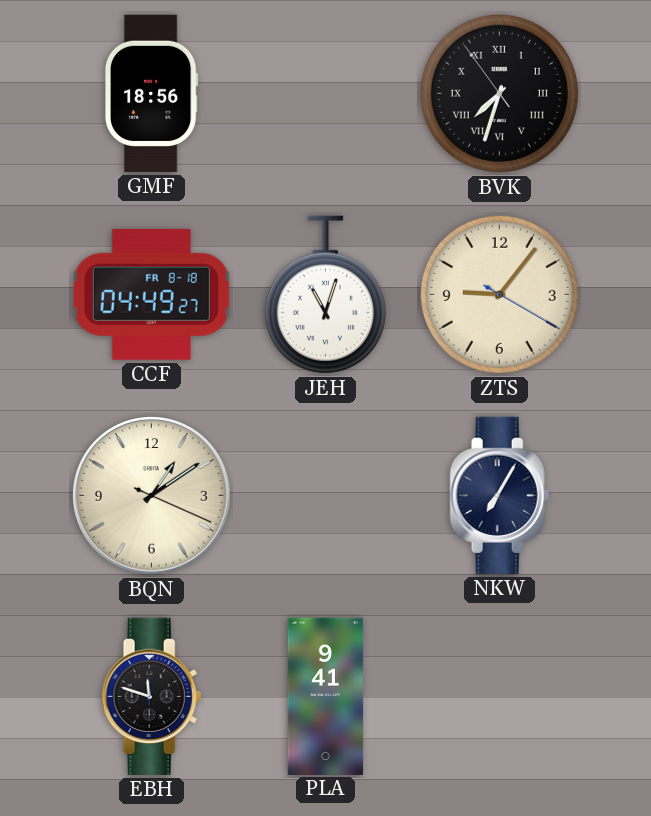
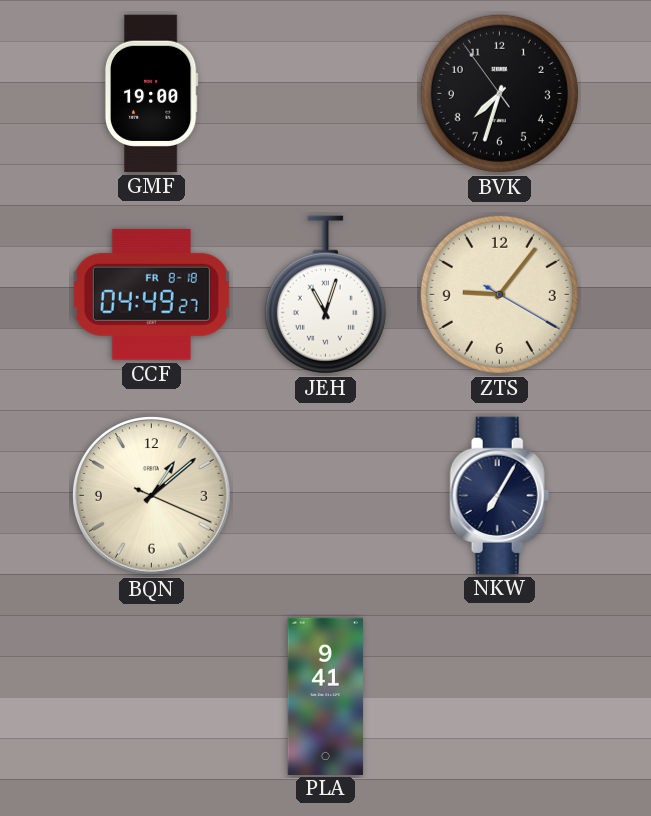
GMF: 18:56 -> 19:00
BVK numerals: Roman -> Arabic
BQN: 1:09 -> 1:08
EBH: 11:48 -> none
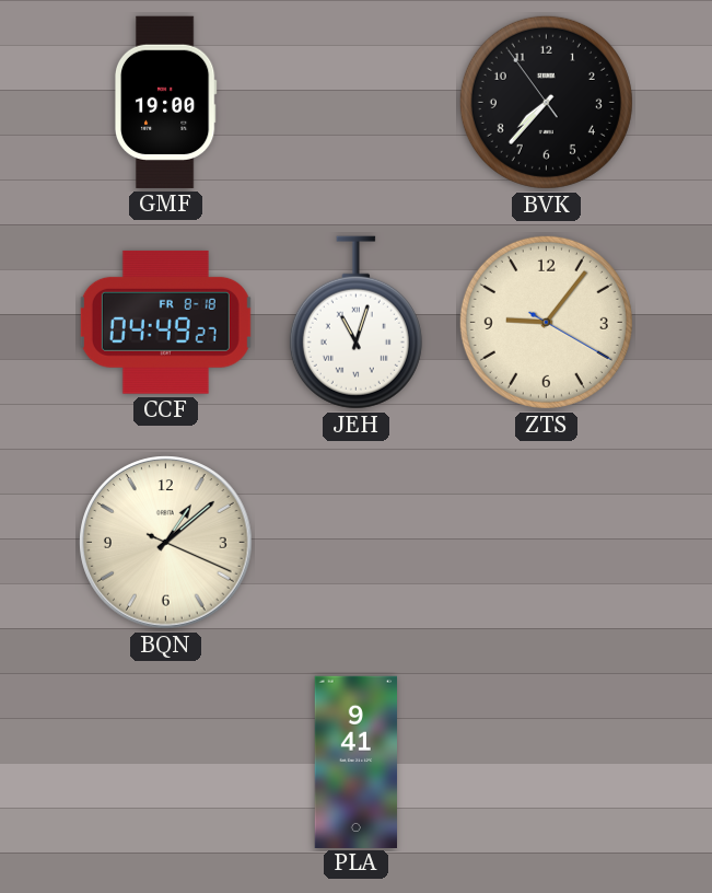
BVK: 7:32 -> 7:36
NKW: 7:05 -> none
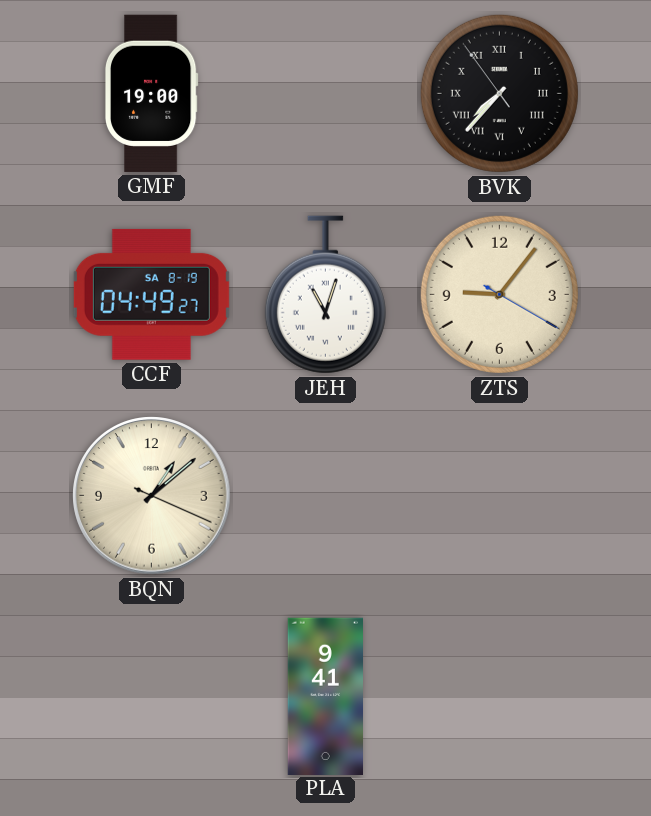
BVK numerals: Arabic -> Roman
CCF date: FR 8-18 -> SA 8-19
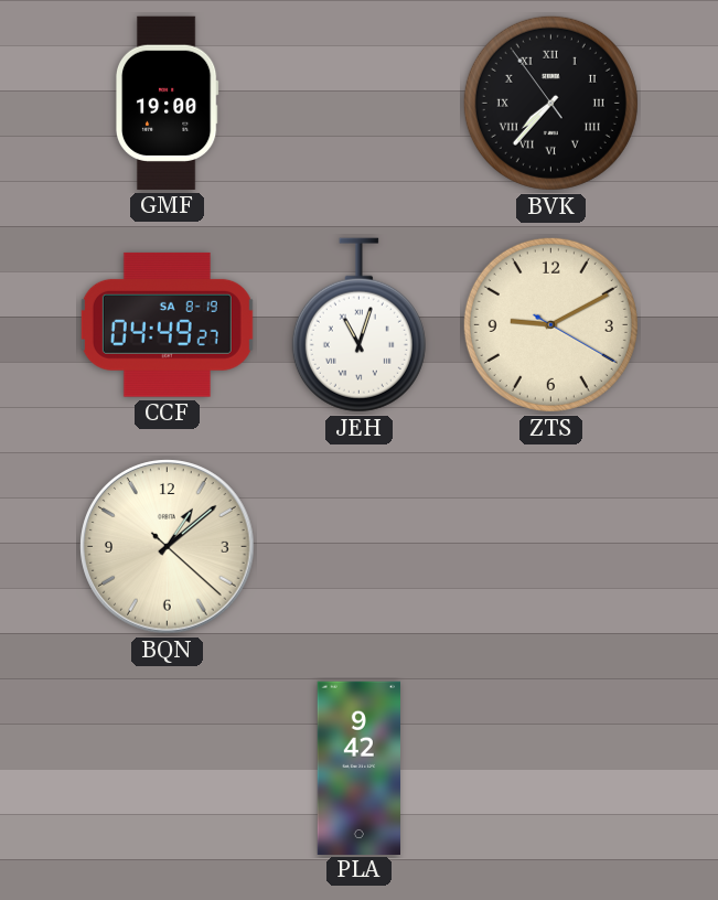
ZTS: 9:06 -> 9:10
BQN: 1:08:19 -> 1:08:22
PLA: 9:41 -> 9:42
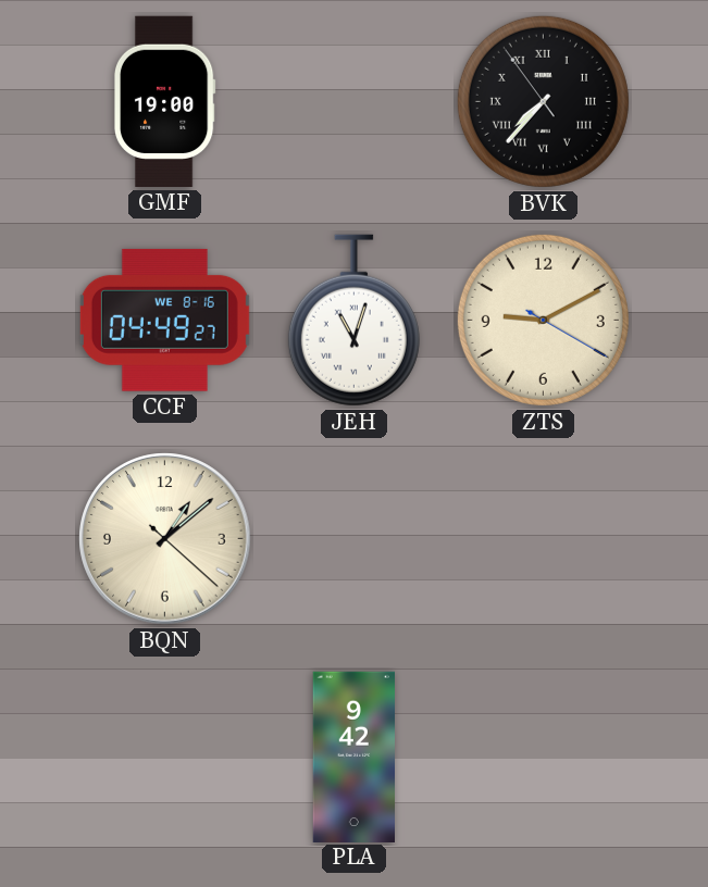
CCF date: SA 8-19 -> WE 8-16
